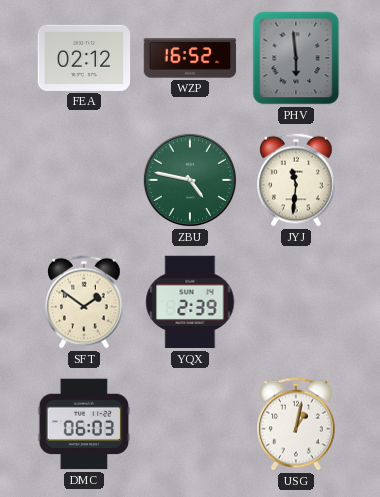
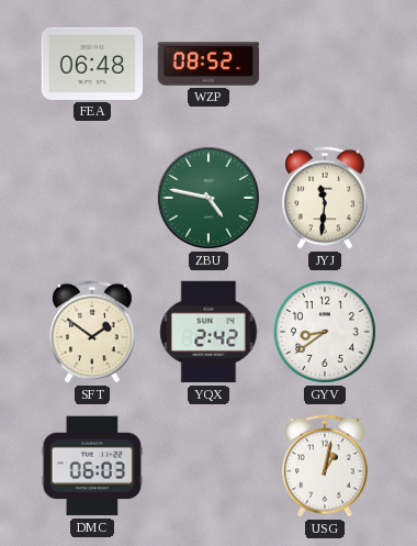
FEA: 02:12 -> 06:48
WZP: 16:52 -> 08:52
PHV: 5:59 -> none
YQX: 2:39 -> 2:42
GYV: none -> 8:39
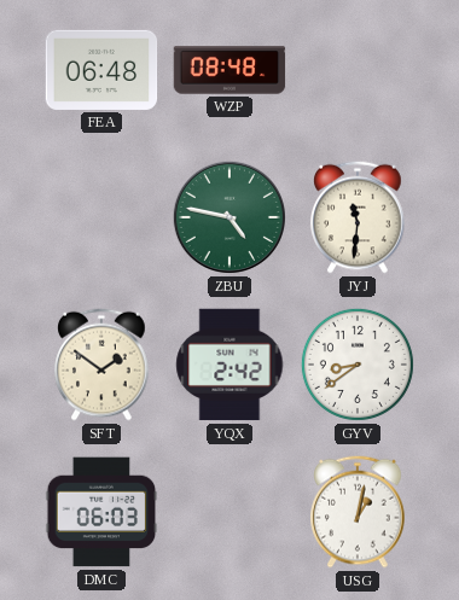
WZP: 08:52 -> 08:48
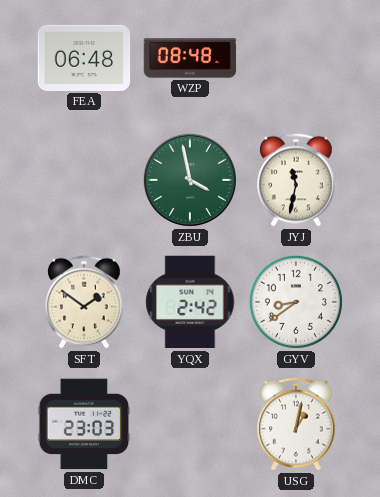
ZBU: 4:47 -> 3:58
JYJ: 11:31 -> 11:32
DMC: 06:03 -> 23:03
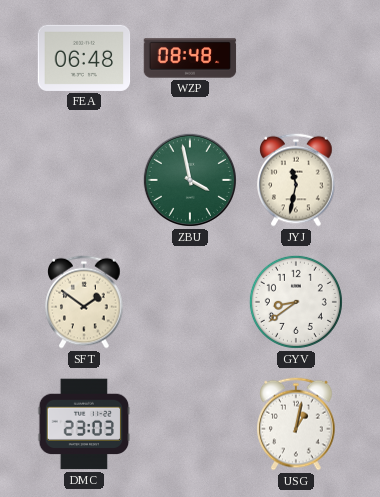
YQX: 2:42 -> none
